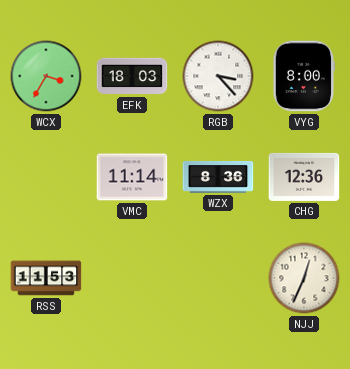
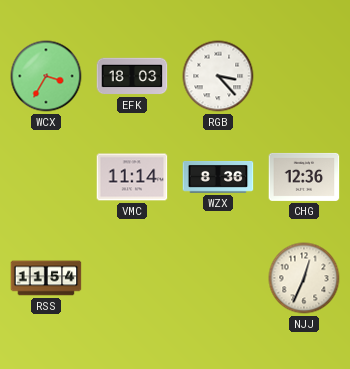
VYG: 8:00 -> none
RSS: 11:53 -> 11:54
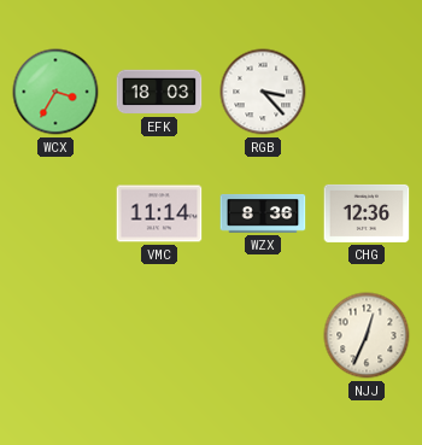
RSS: 11:54 -> none
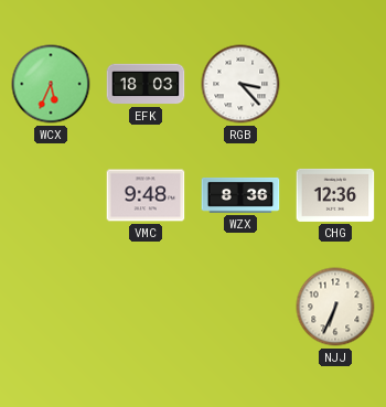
WCX: 3:35 -> 5:34
VMC: 11:14 -> 9:48
NJJ: 12:34 -> 6:34
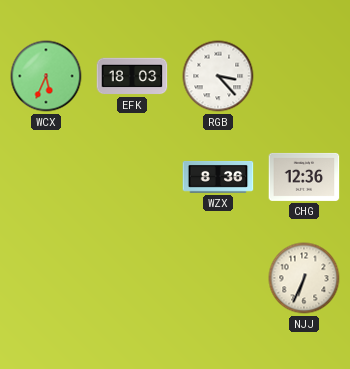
VMC: 9:48 -> none
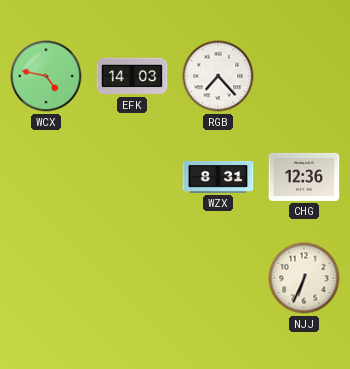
WCX: 5:34 -> 4:47
EFK: 18:03 -> 14:03
RGB: 3:23 -> 7:23
WZX: 8:36 -> 8:31
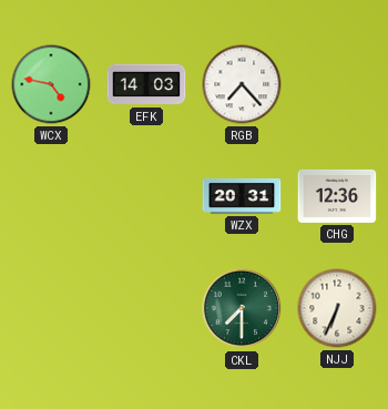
WZX: 8:31 -> 20:31
CKL: none -> 7:30
